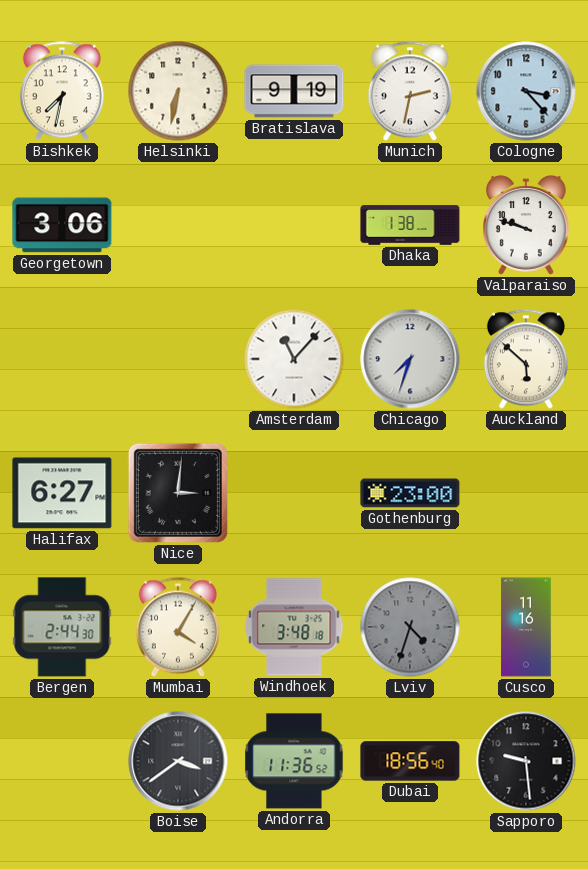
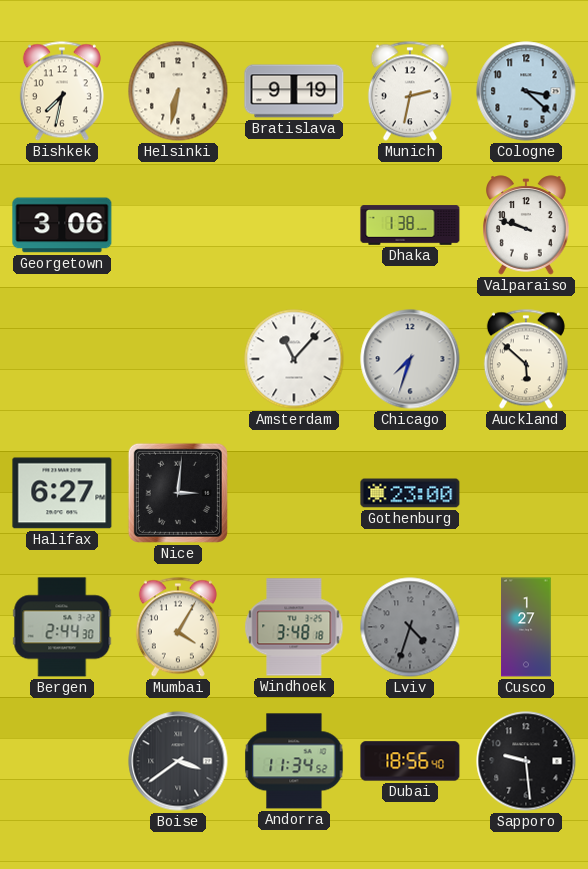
Cologne: 3:23 -> 3:22
Cusco: 11:16 -> 1:27
Andorra: 11:36 -> 11:34
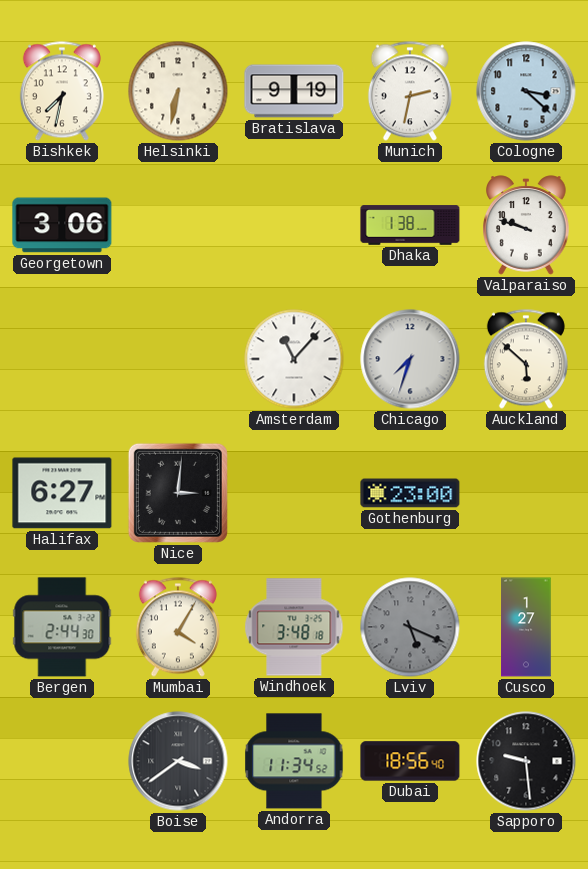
Lviv: 4:33 -> 5:19
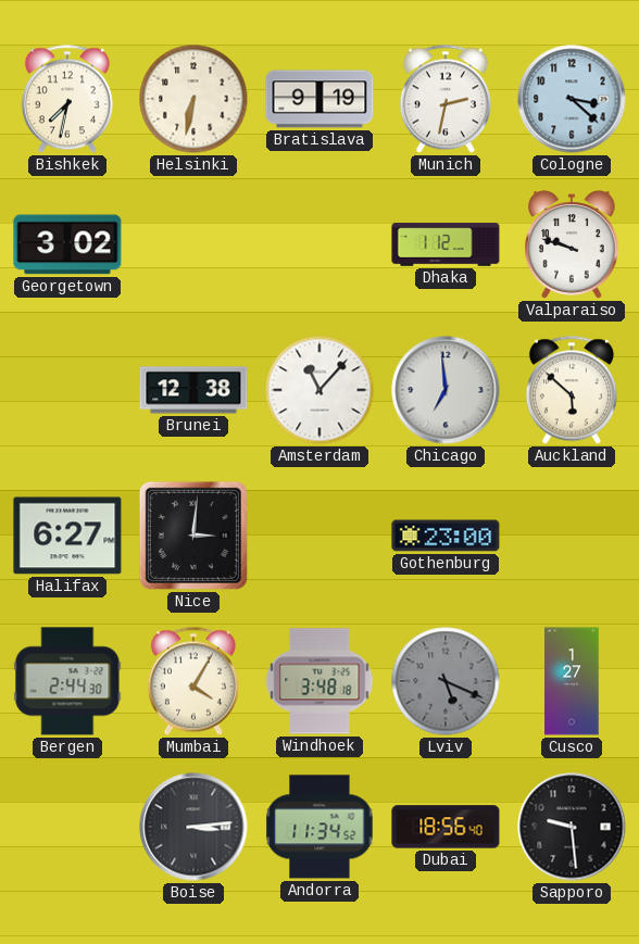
Georgetown: 3:06 -> 3:02
Dhaka: 1:38 -> 1:12
Brunei: none -> 12:38
Chicago: 7:33 -> 6:59
Boise: 3:39 -> 3:14
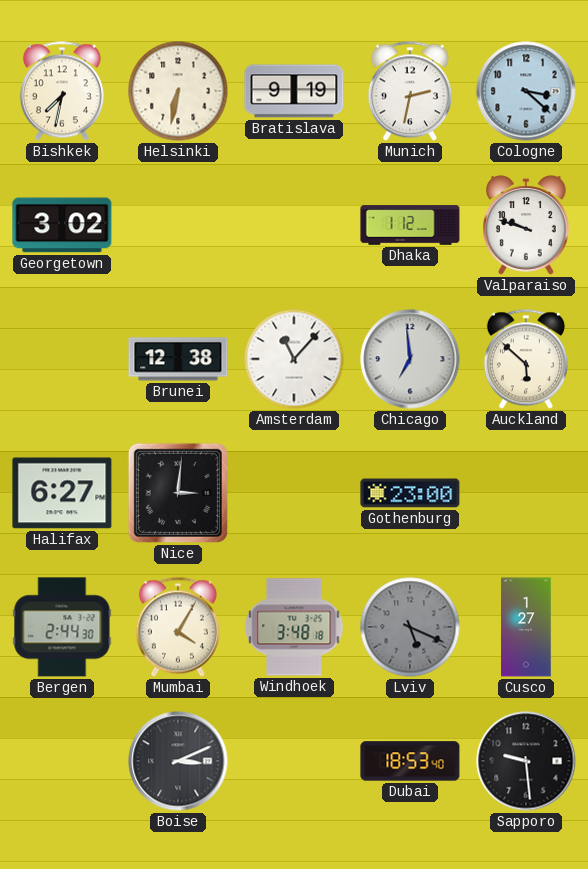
Boise: 3:14 -> 3:11
Andorra: 11:34 -> none
Dubai: 18:56 -> 18:53
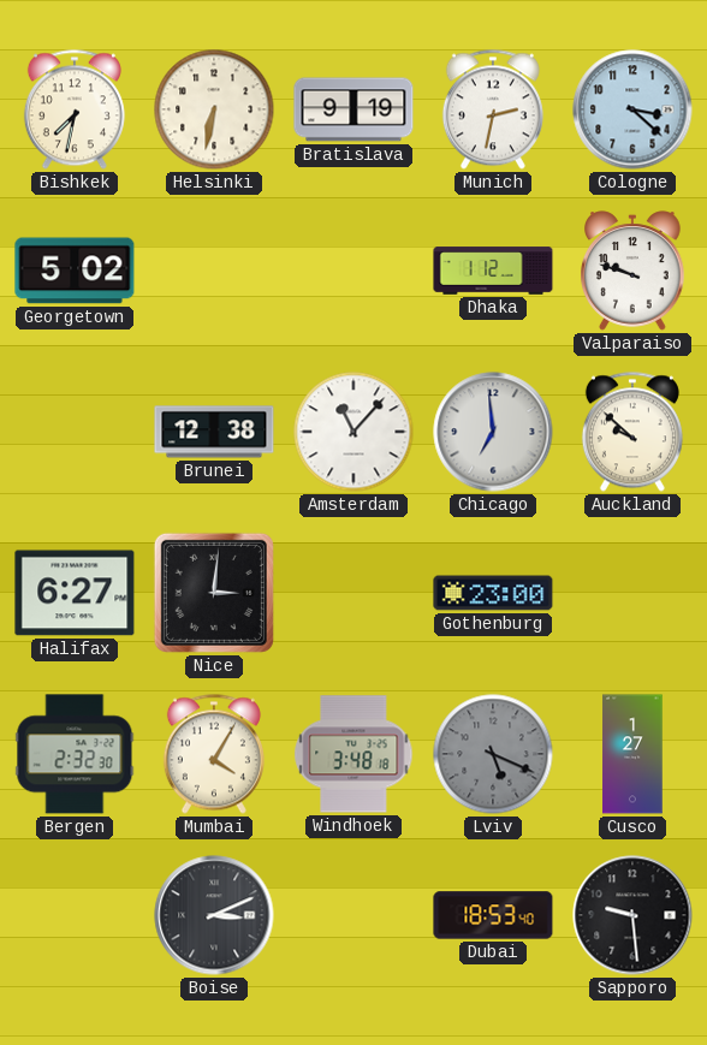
Georgetown: 3:02 -> 5:02
Auckland: 5:52 -> 9:52
Bergen: 2:44 -> 2:32
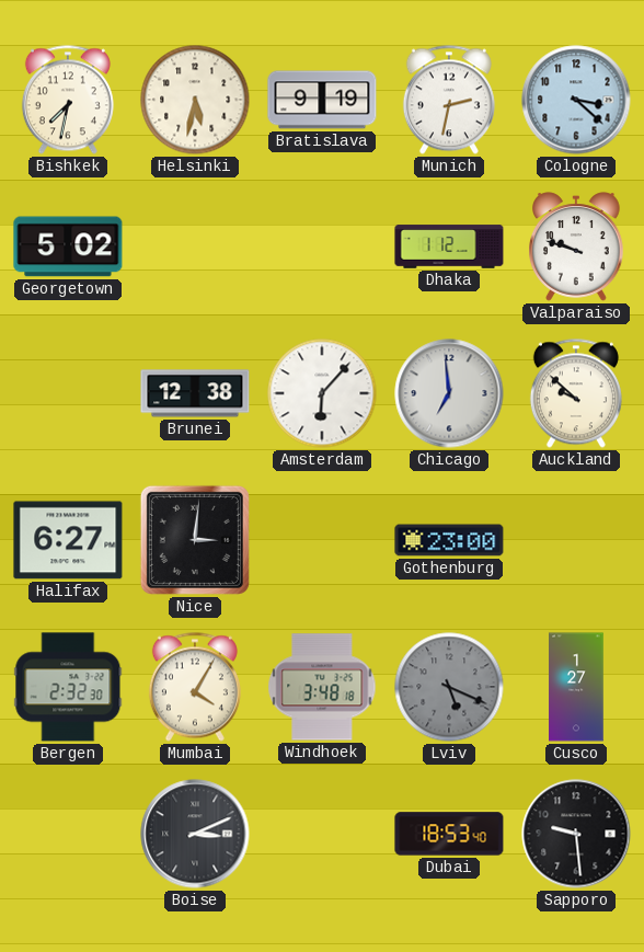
Helsinki: 6:32 -> 5:32
Amsterdam: 11:07 -> 6:07
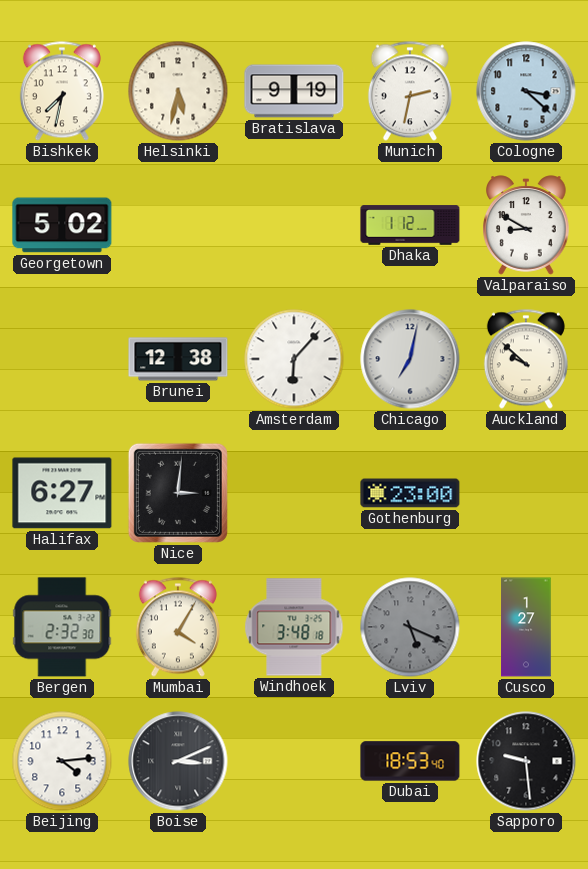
Valparaiso: 9:48 -> 8:50
Chicago: 6:59 -> 7:02
Beijing: none -> 4:14
